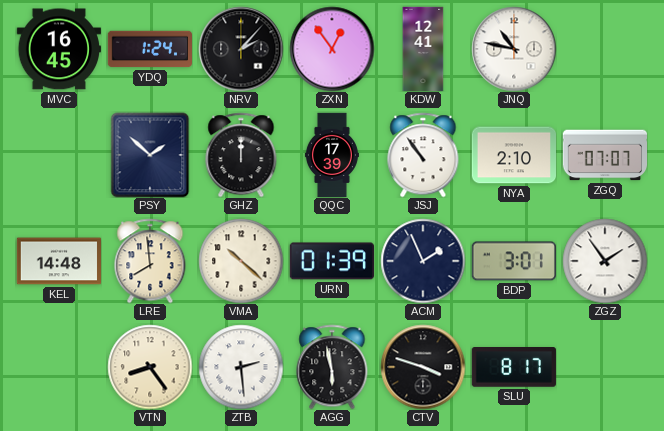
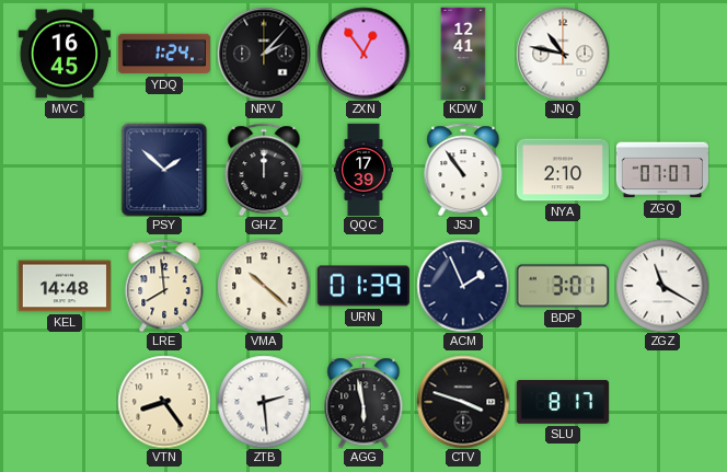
ZGZ: 1:54 -> 11:20
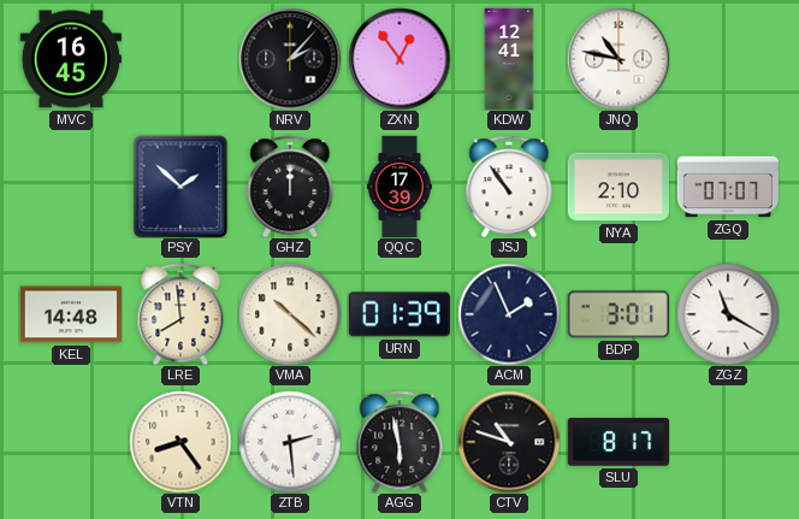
YDQ: 1:24 -> none
CTV: 3:48 -> 10:48
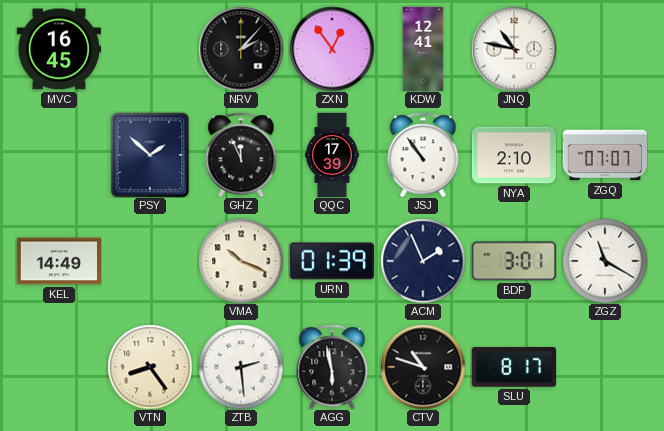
GHZ: 12:00 -> 11:56
KEL: 14:48 -> 14:49
LRE: 7:59 -> none
VMA: 10:22 -> 10:19
